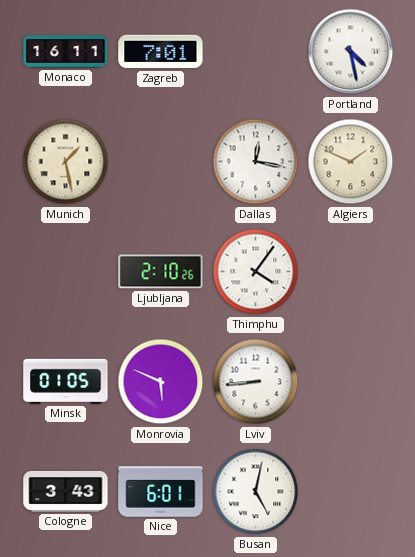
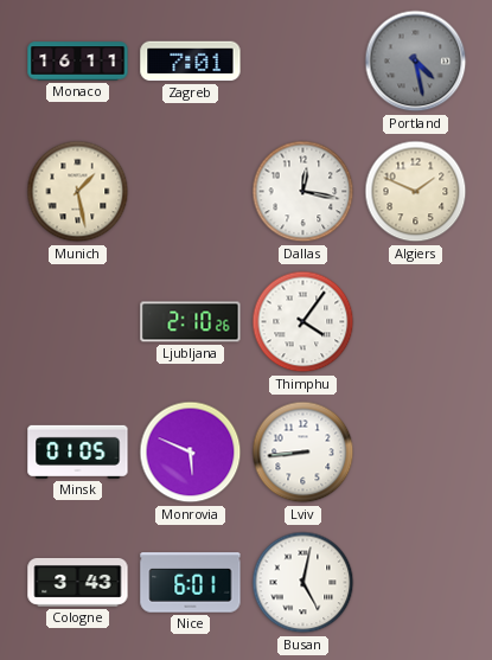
Portland dial: white -> grey
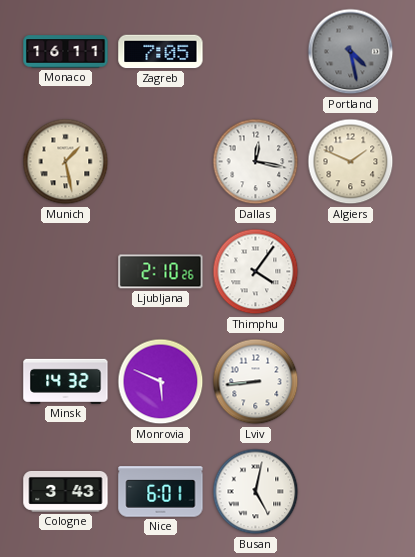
Zagreb: 7:01 -> 7:05
Minsk: 01:05 -> 14:32
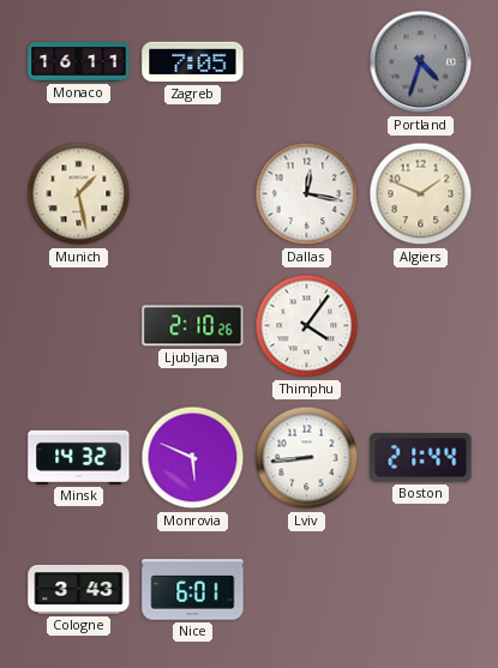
Portland: 4:28 -> 4:33
Boston: none -> 21:44
Busan: 5:02 -> none
